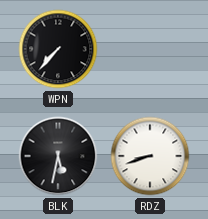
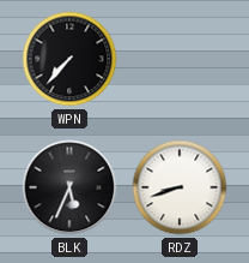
BLK: 5:32 -> 5:34
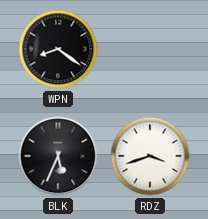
WPN: 7:37 -> 8:21
RDZ: 8:42 -> 3:42
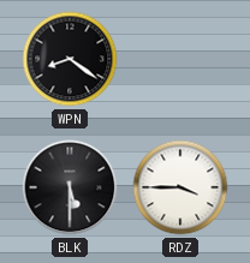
BLK: 5:34 -> 5:30
RDZ: 3:42 -> 3:45
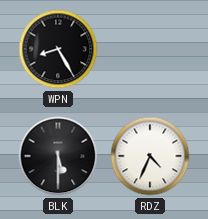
WPN: 8:21 -> 8:25
RDZ: 3:45 -> 4:34
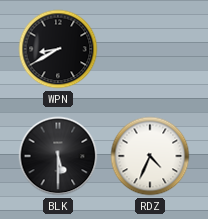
WPN: 8:25 -> 8:40
